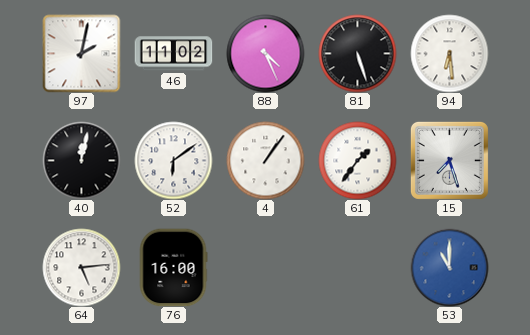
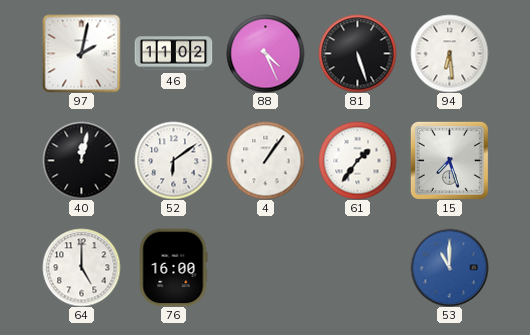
64: 5:14 -> 5:00
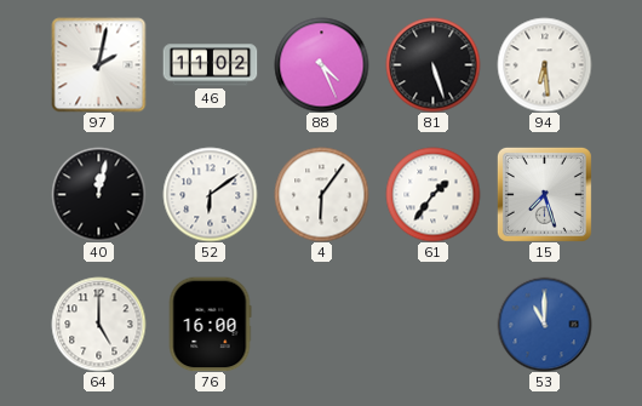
4: 1:06 -> 6:06
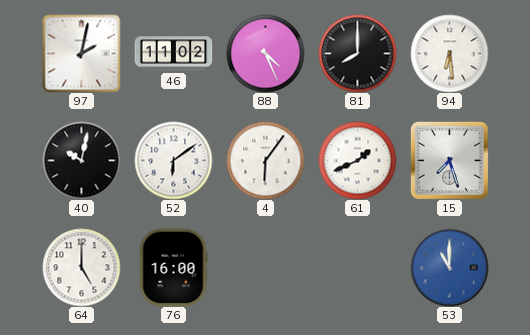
81: 5:27 -> 8:00
40: 12:02 -> 10:02
61: 1:36 -> 1:41
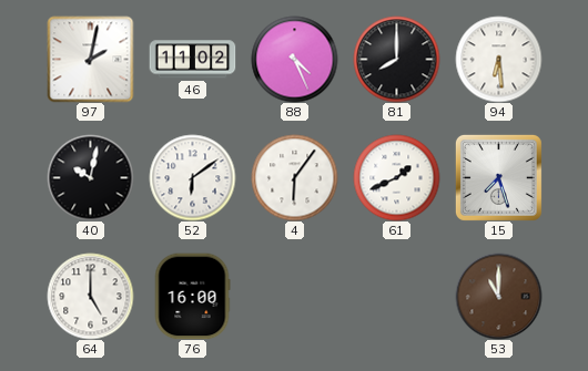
53 dial: blue -> brown
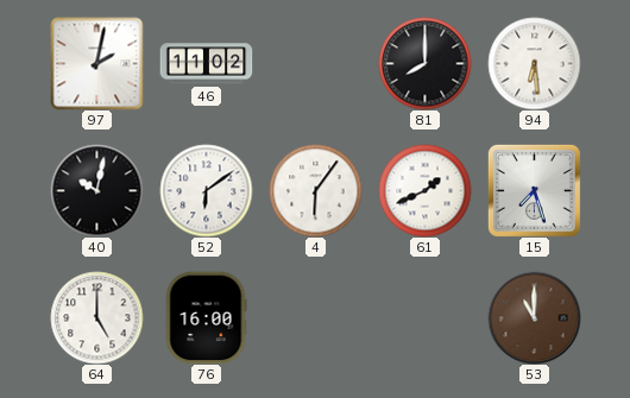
88: 4:26 -> none
